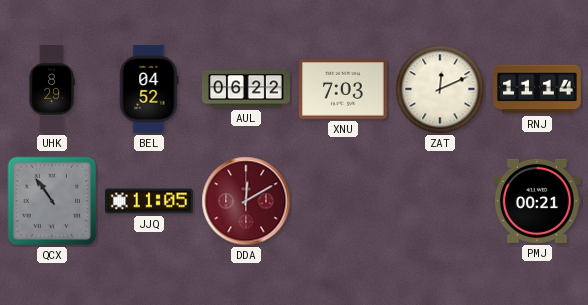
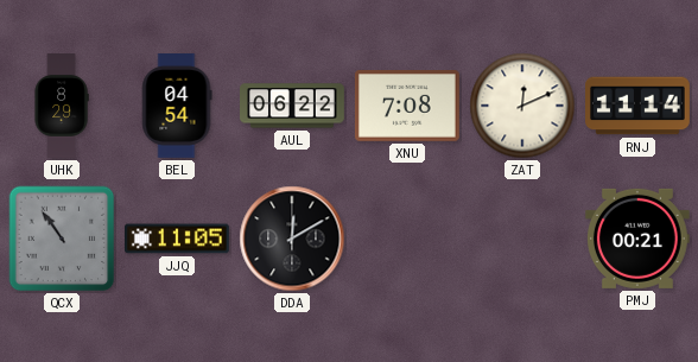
BEL: 04:52 -> 04:54
XNU: 7:03 -> 7:08
DDA dial: burgundy -> black
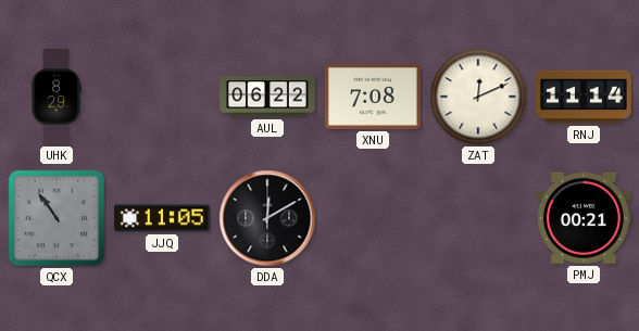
BEL: 04:54 -> none
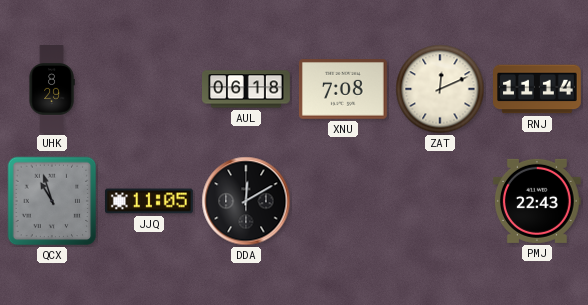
AUL: 06:22 -> 06:18
QCX: 10:54 -> 10:57
PMJ: 00:21 -> 22:43
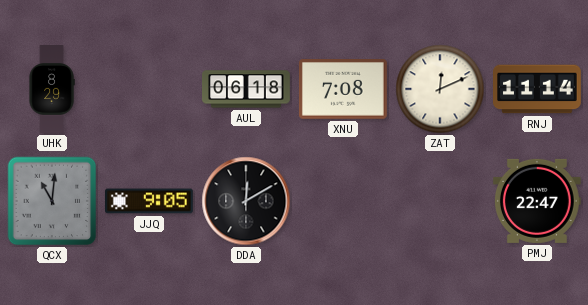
QCX: 10:57 -> 11:01
JJQ: 11:05 -> 9:05
PMJ: 22:43 -> 22:47
